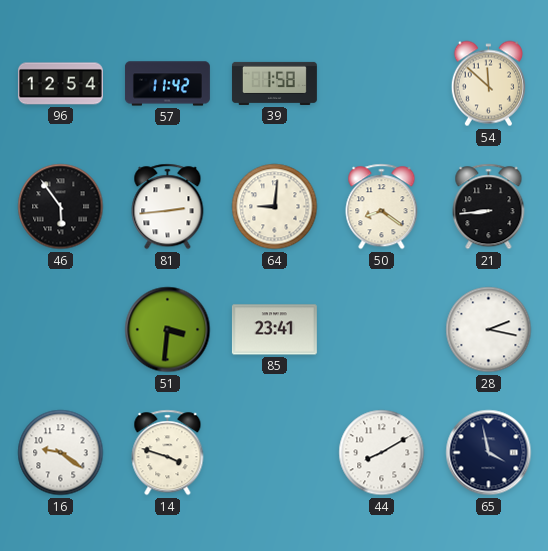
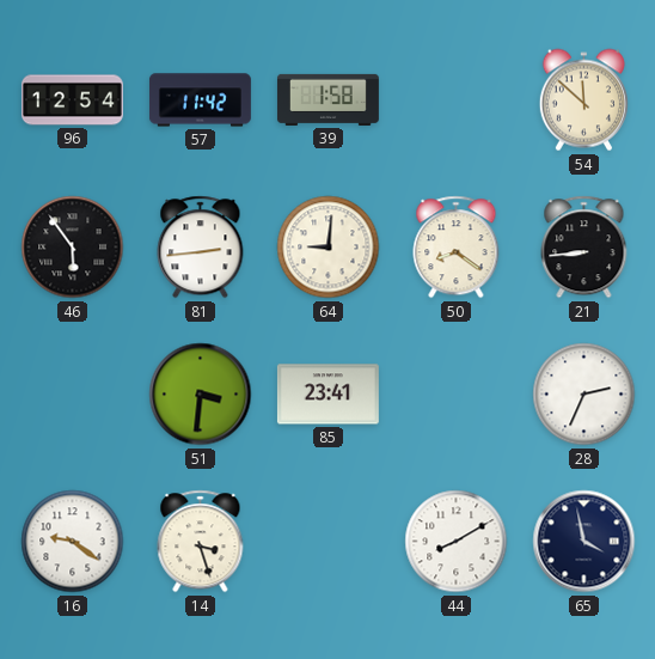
28: 2:17 -> 2:34
14: 3:48 -> 3:27
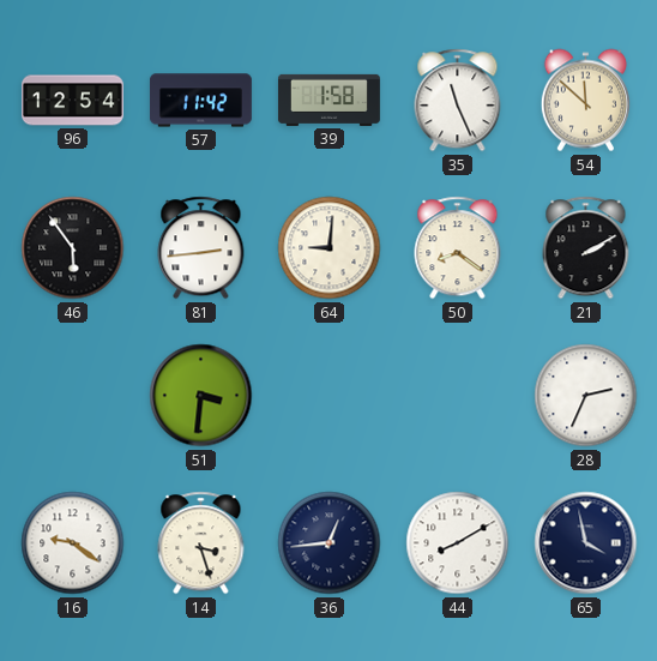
35: none -> 11:26
21: 8:44 -> 2:10
85: 23:41 -> none
36: none -> 12:44
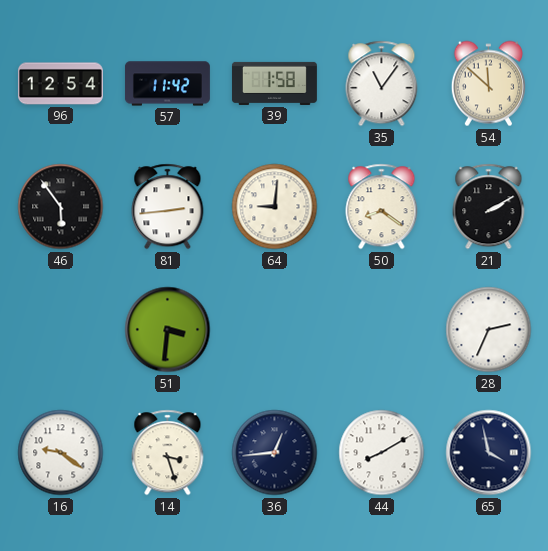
35: 11:26 -> 11:06
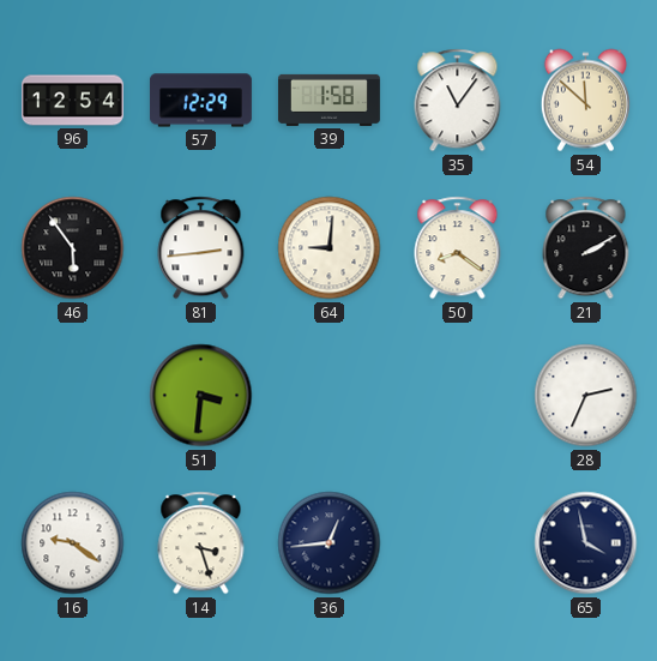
57: 11:42 -> 12:29
44: 8:10 -> none
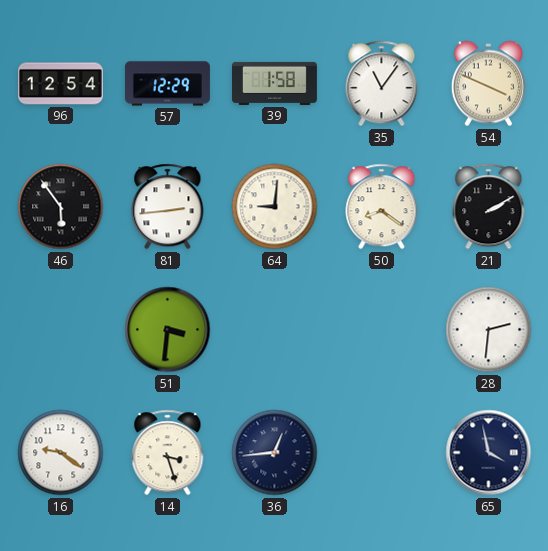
54: 11:52 -> 3:49
28: 2:34 -> 2:31
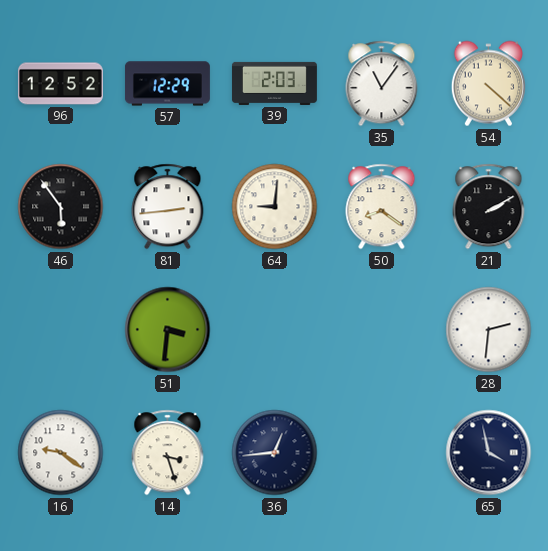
96: 12:54 -> 12:52
39: 1:58 -> 2:03
54: 3:49 -> 4:22
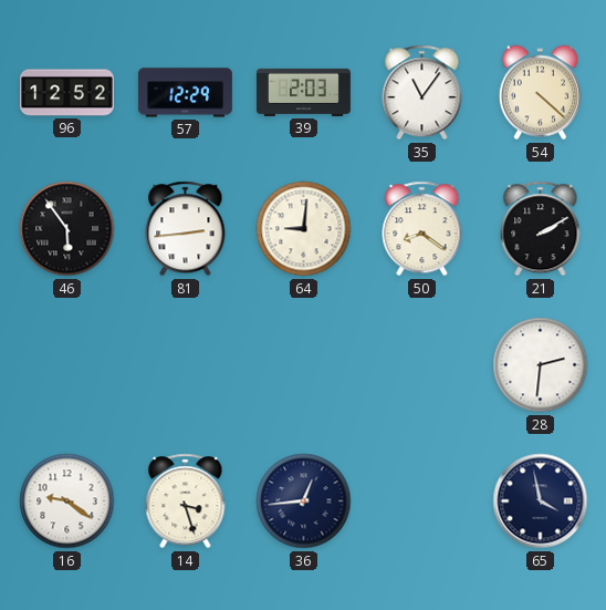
51: 3:31 -> none
